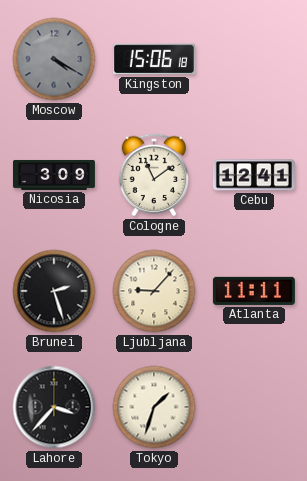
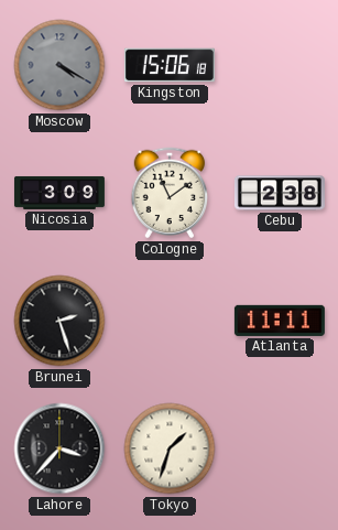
Cebu: 12:41 -> 2:38
Ljubljana: 9:07 -> none
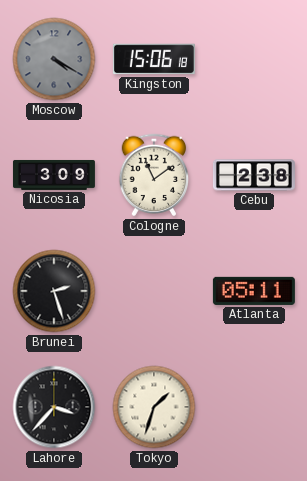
Atlanta: 11:11 -> 05:11
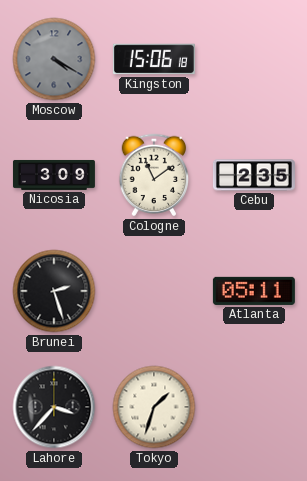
Cebu: 2:38 -> 2:35
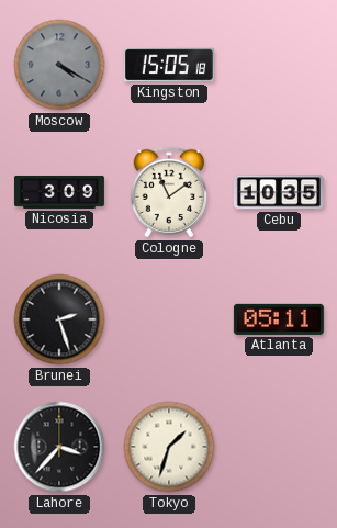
Kingston: 15:06 -> 15:05
Cebu: 2:35 -> 10:35
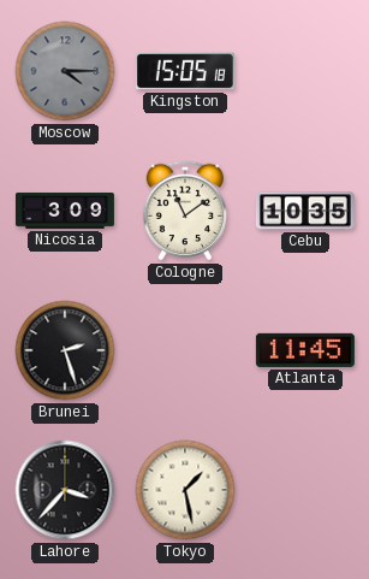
Moscow: 4:20 -> 4:15
Atlanta: 05:11 -> 11:45
Tokyo: 1:33 -> 1:28
